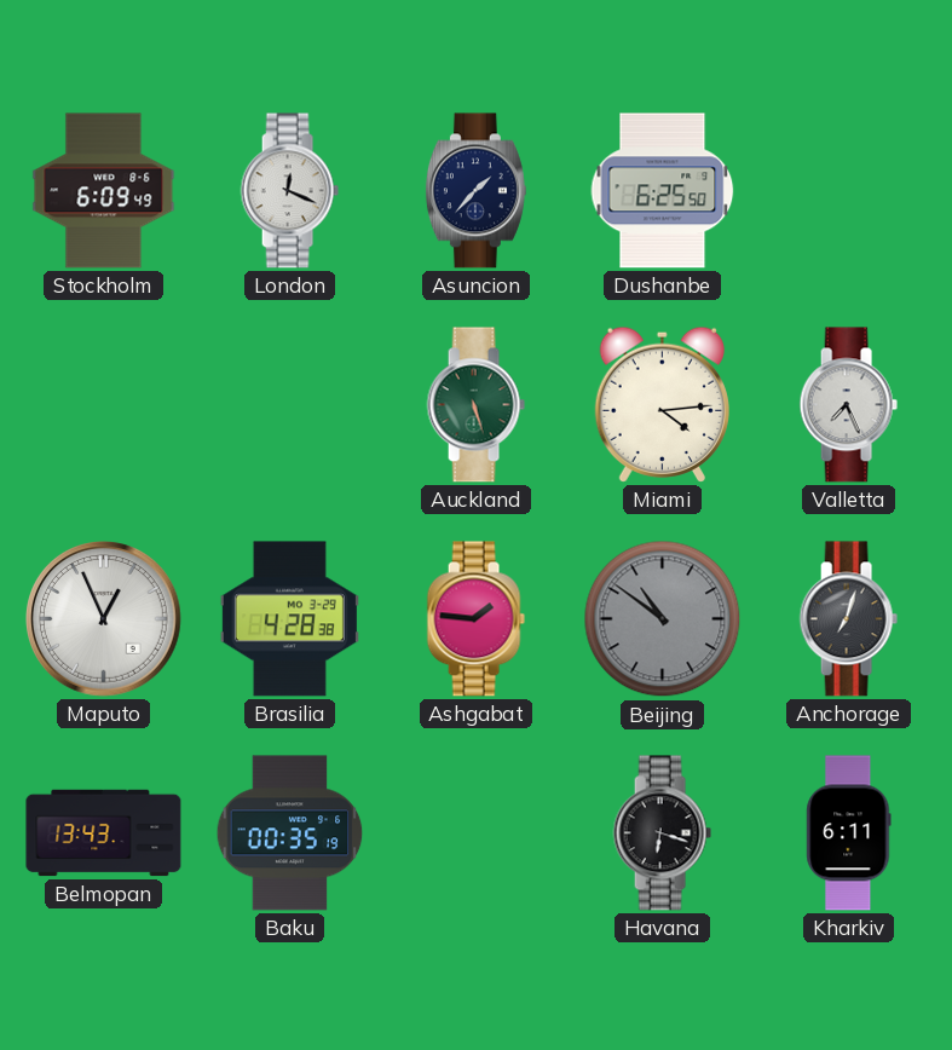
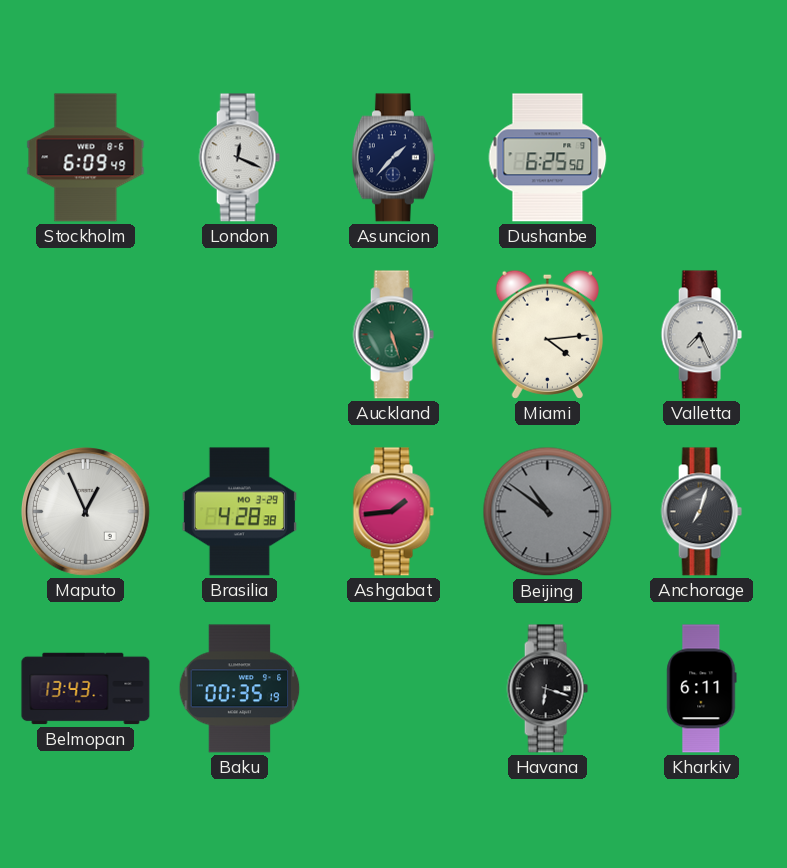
Ashgabat: 1:46 -> 1:44
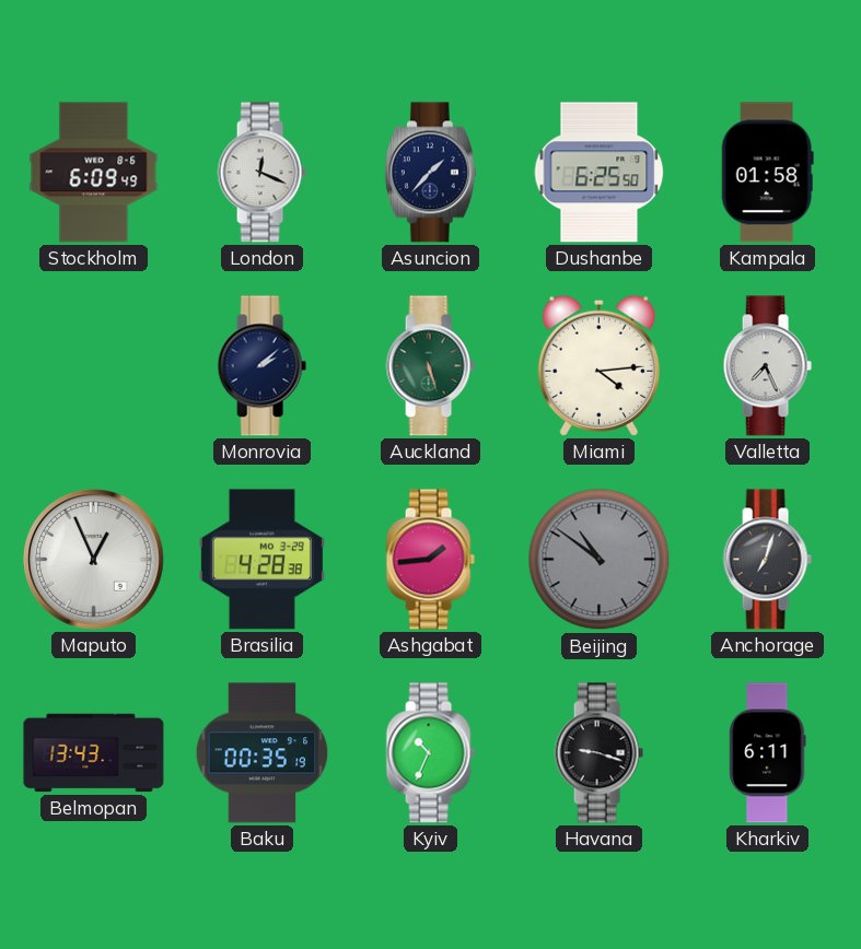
Kampala: none -> 01:58
Monrovia: none -> 2:08
Kyiv: none -> 10:34
Havana: 6:18 -> 9:18
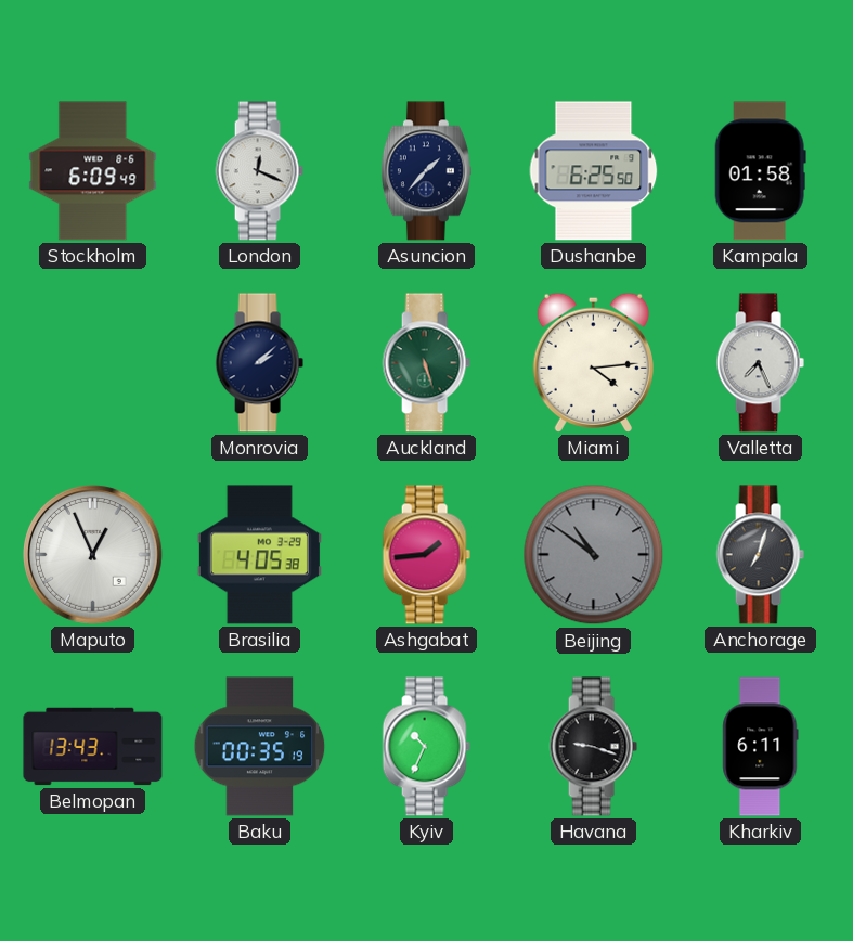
Brasilia: 4:28 -> 4:05
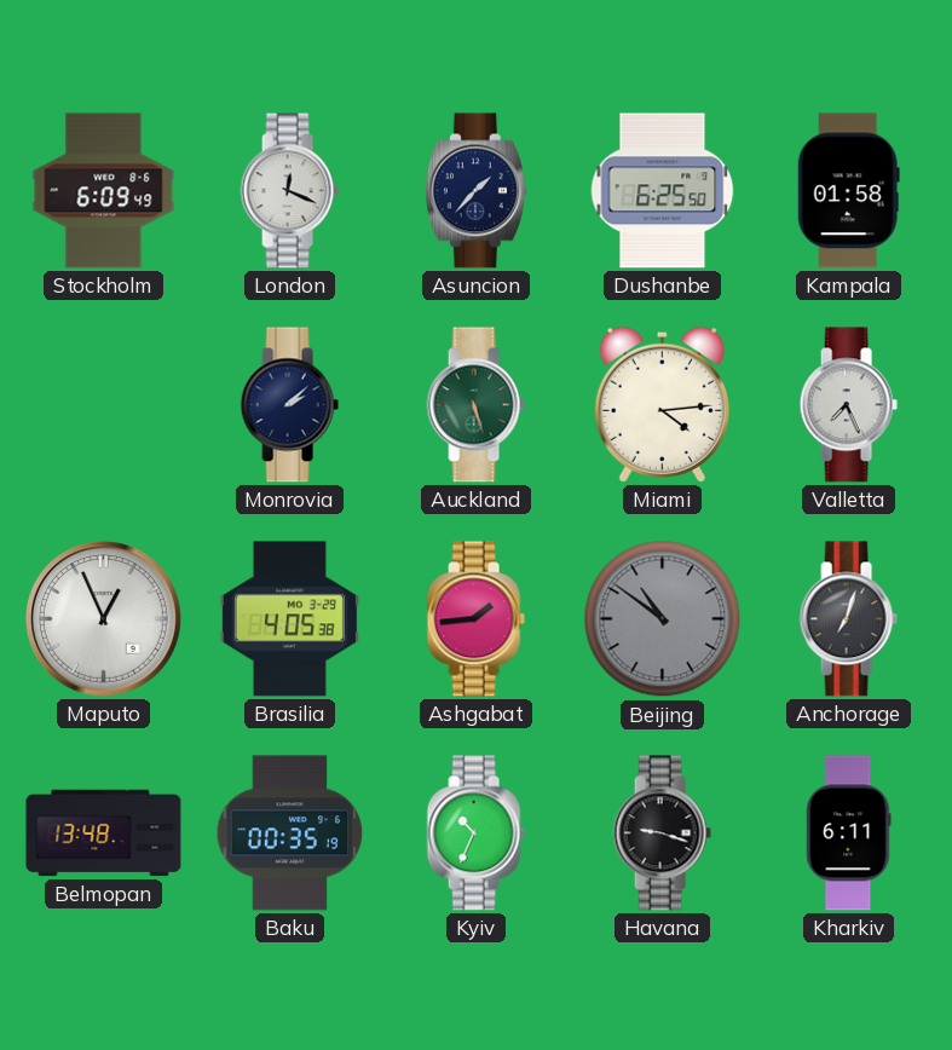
Belmopan: 13:43 -> 13:48
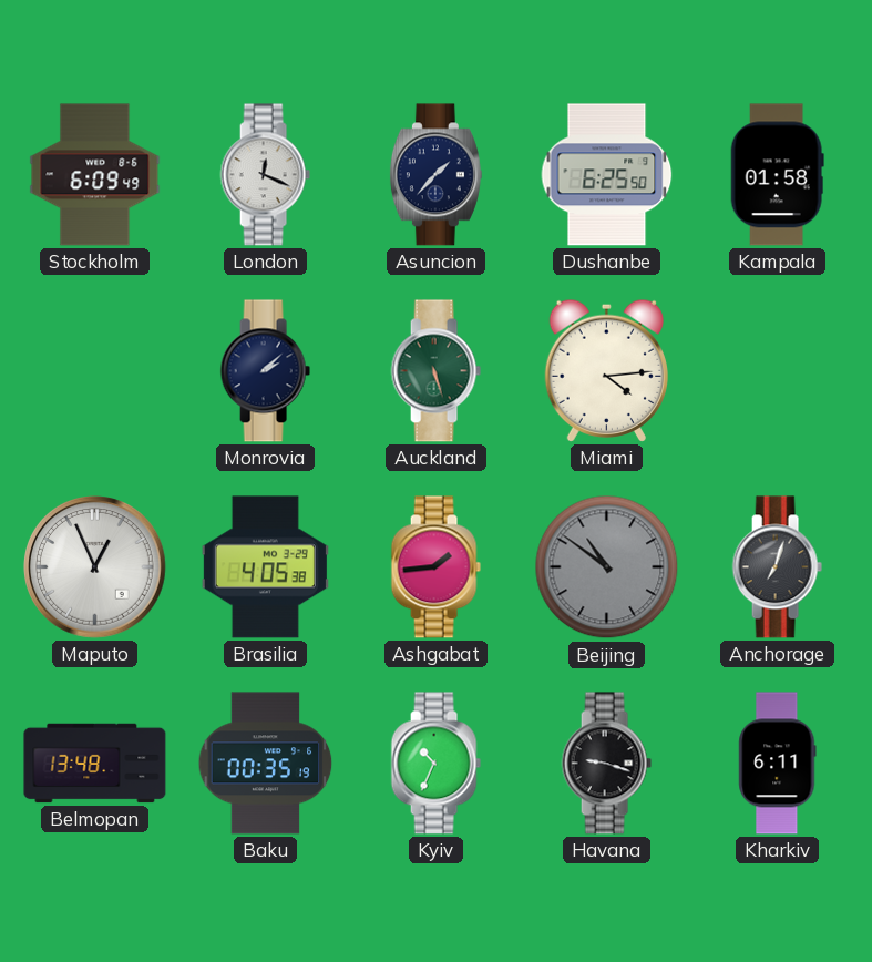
Valletta: 7:26 -> none
